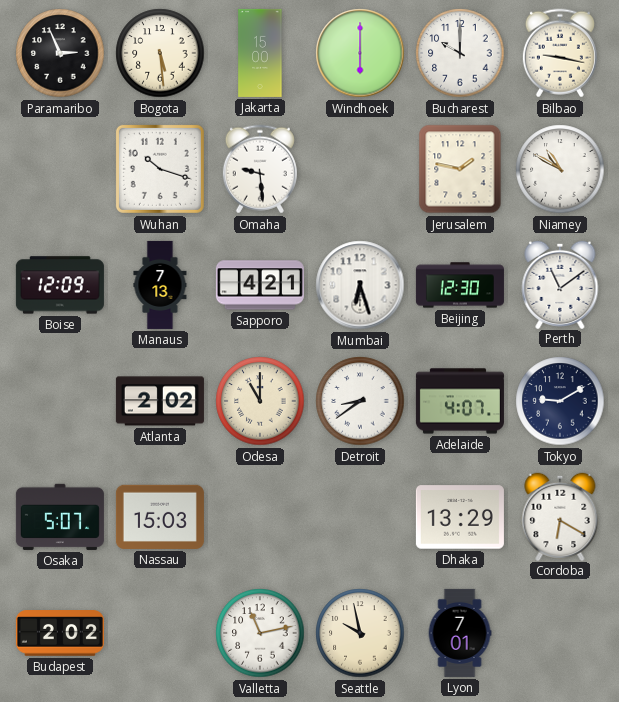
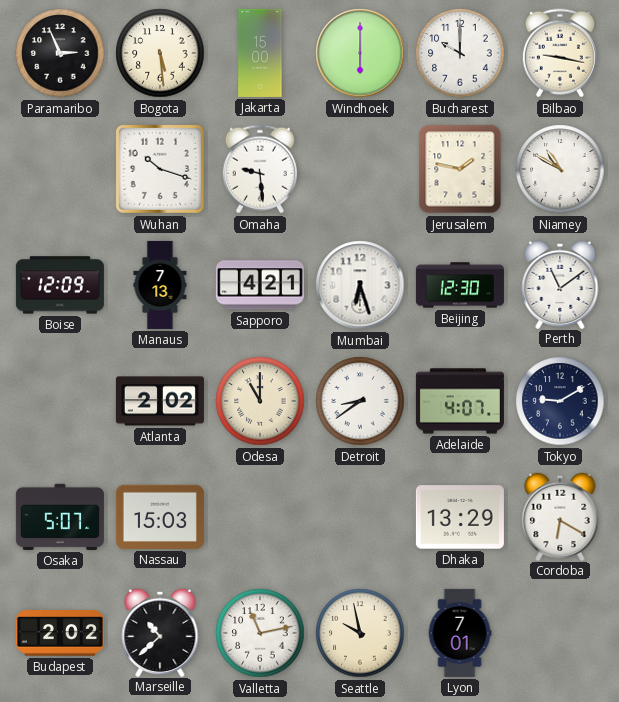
Marseille: none -> 10:38
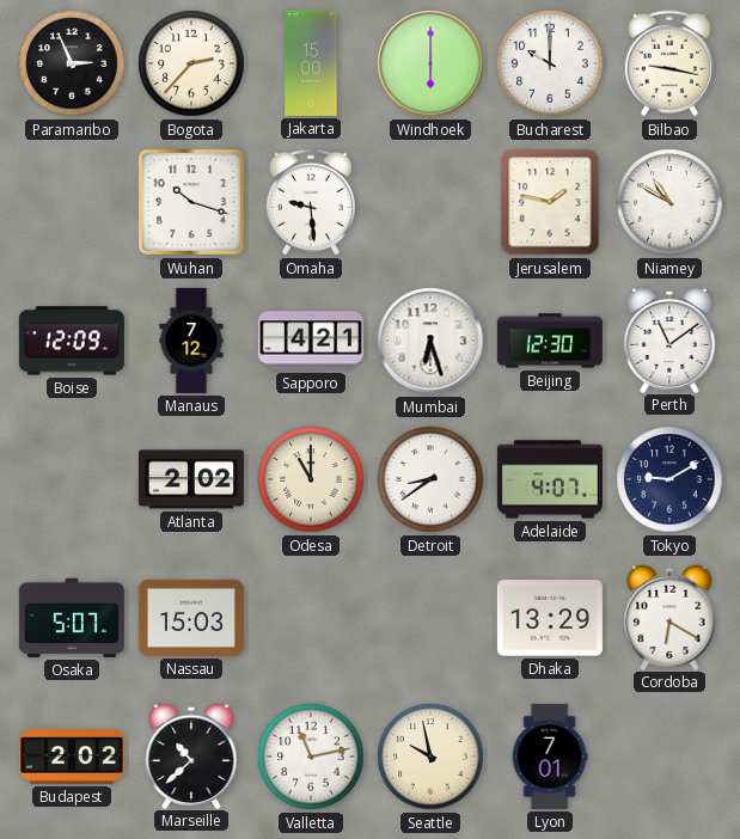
Bogota: 5:29 -> 2:37
Manaus: 7:13 -> 7:12
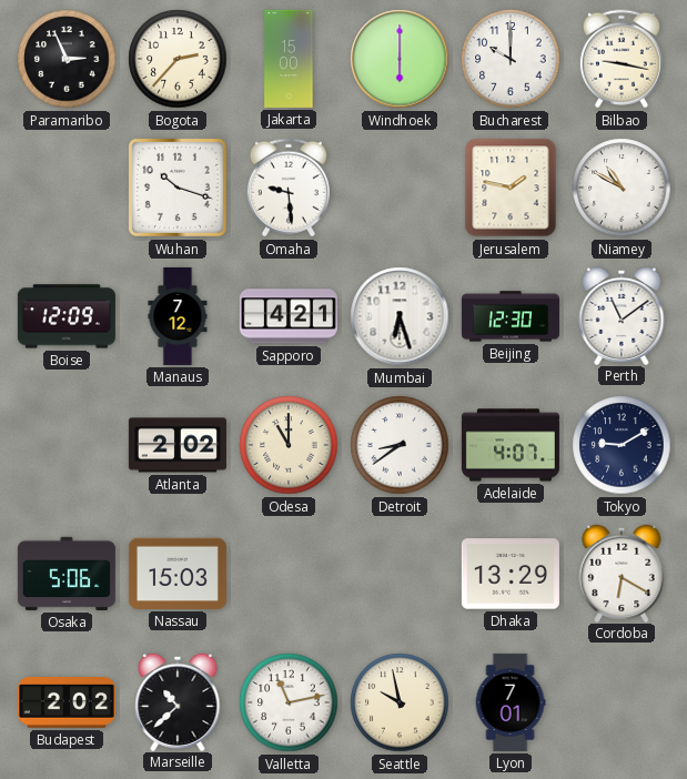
Osaka: 5:07 -> 5:06
